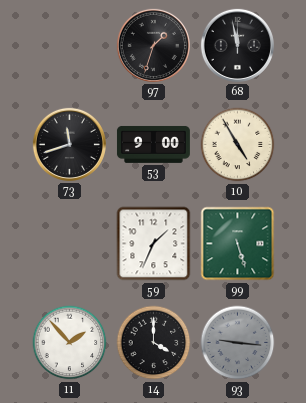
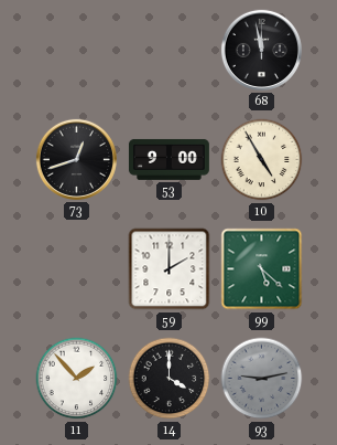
97: 1:33 -> none
73: 11:42 -> 12:42
59: 1:34 -> 2:00
99: 5:27 -> 5:22
93: 9:16 -> 9:13
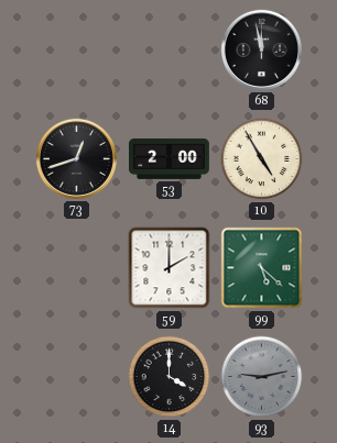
53: 9:00 -> 2:00
11: 1:53 -> none
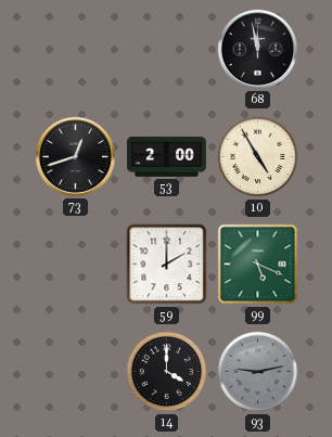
99: 5:22 -> 5:19
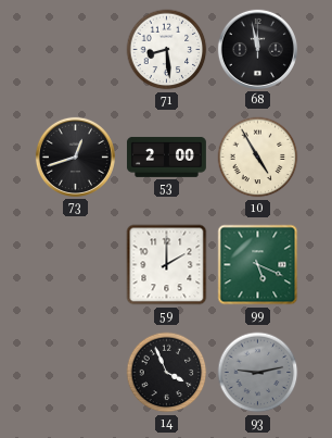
71: none -> 8:29
14: 4:00 -> 3:56
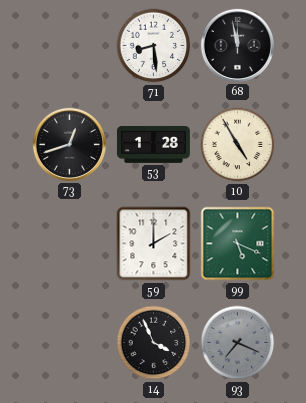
53: 2:00 -> 1:28
93: 9:13 -> 7:19
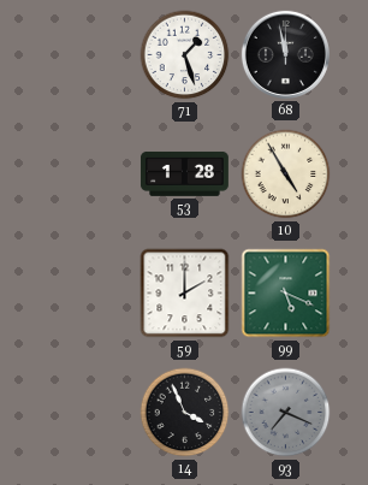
71: 8:29 -> 1:27
73: 12:42 -> none
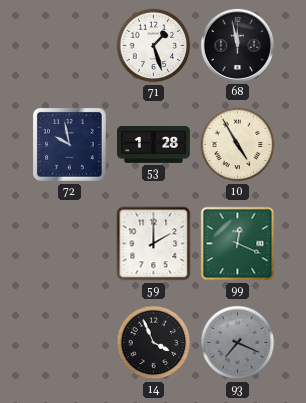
72: none -> 9:58
99: 5:19 -> 12:19
